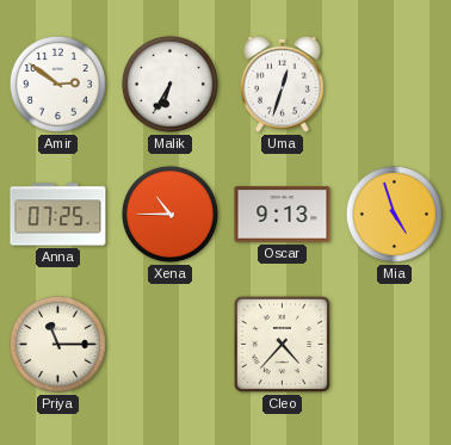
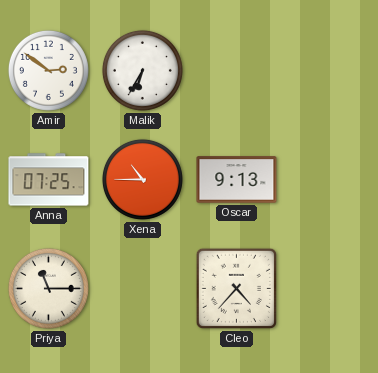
Uma: 12:33 -> none
Mia: 4:57 -> none
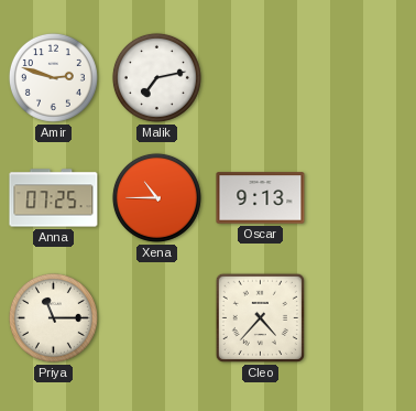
Amir: 2:51 -> 2:48
Malik: 6:35 -> 7:13
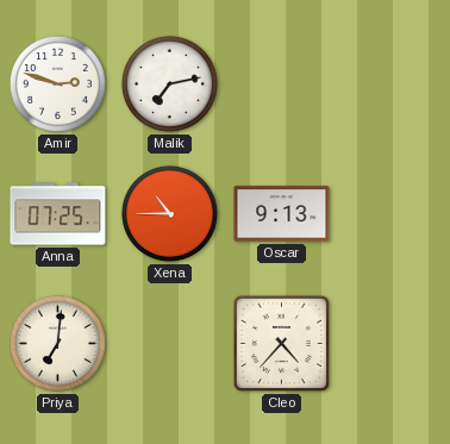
Priya: 11:15 -> 7:01
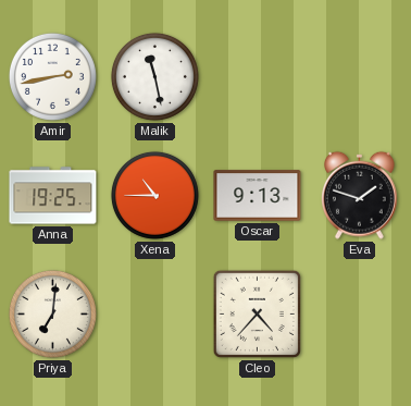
Amir: 2:48 -> 2:43
Malik: 7:13 -> 11:28
Anna: 07:25 -> 19:25
Eva: none -> 1:48
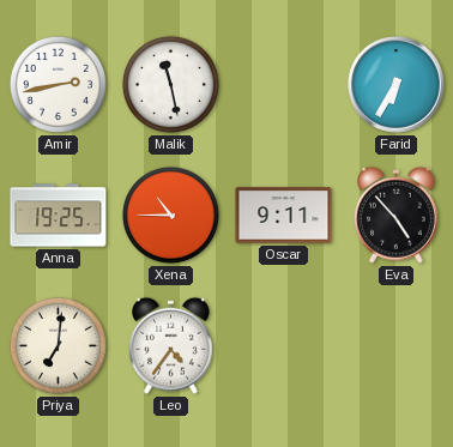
Farid: none -> 6:35
Oscar: 9:13 -> 9:11
Eva: 1:48 -> 4:53
Leo: none -> 4:36
Cleo: 4:37 -> none
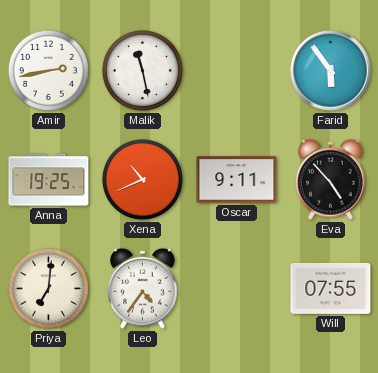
Farid: 6:35 -> 5:54
Xena: 10:45 -> 10:41
Will: none -> 07:55
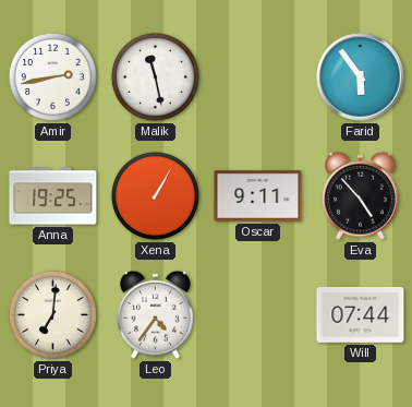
Xena: 10:41 -> 1:05
Will: 07:55 -> 07:44
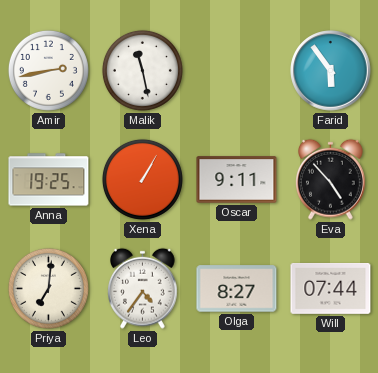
Olga: none -> 8:27
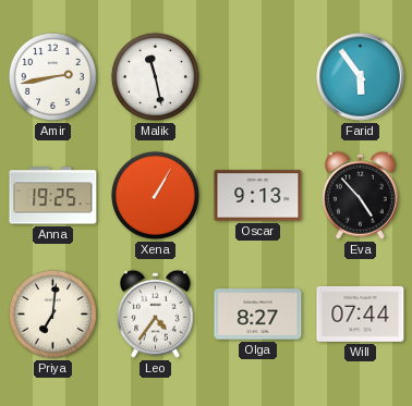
Oscar: 9:11 -> 9:13
